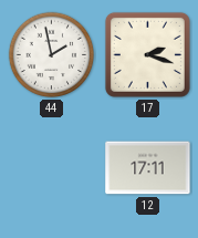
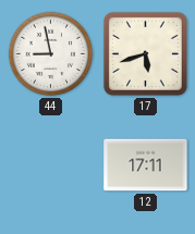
44: 1:58 -> 8:58
17: 2:18 -> 5:42
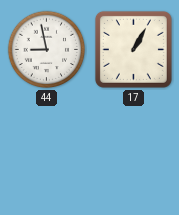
17: 5:42 -> 1:05
12: 17:11 -> none
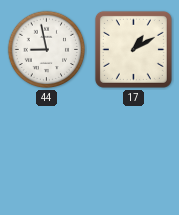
17: 1:05 -> 1:10
